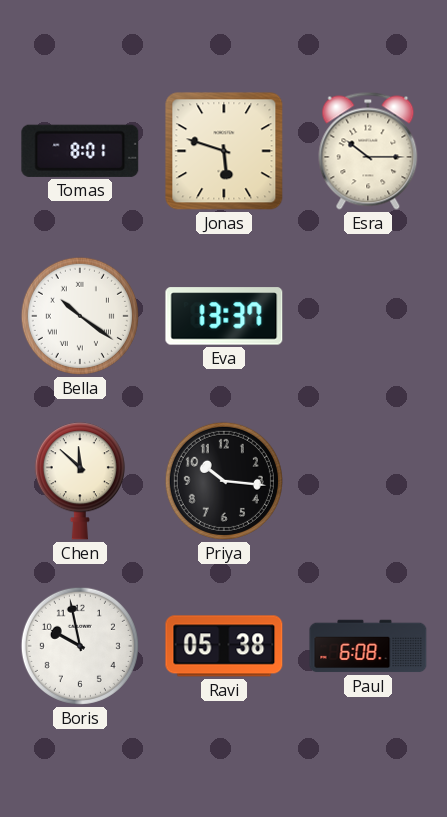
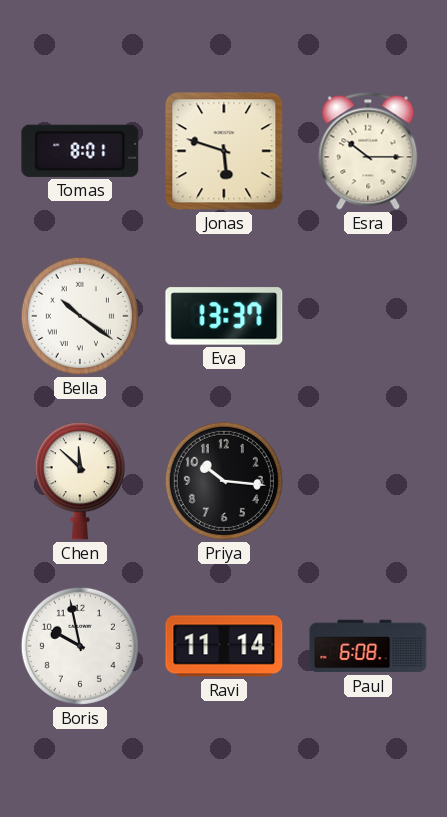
Ravi: 05:38 -> 11:14
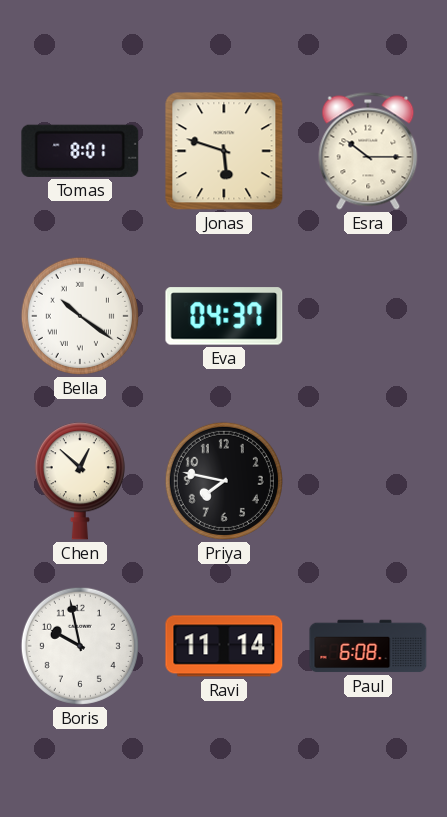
Eva: 13:37 -> 04:37
Chen: 11:52 -> 12:52
Priya: 10:16 -> 7:47
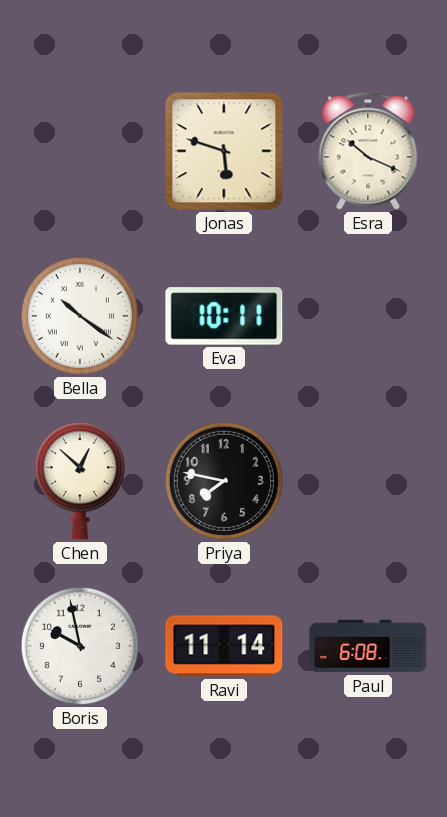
Tomas: 8:01 -> none
Esra: 10:15 -> 10:19
Eva: 04:37 -> 10:11
